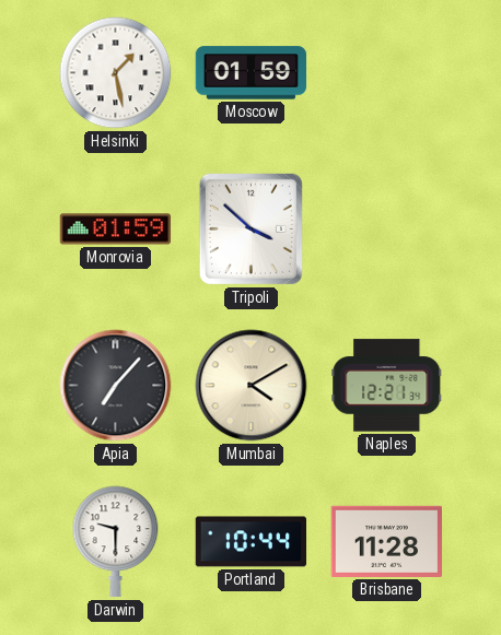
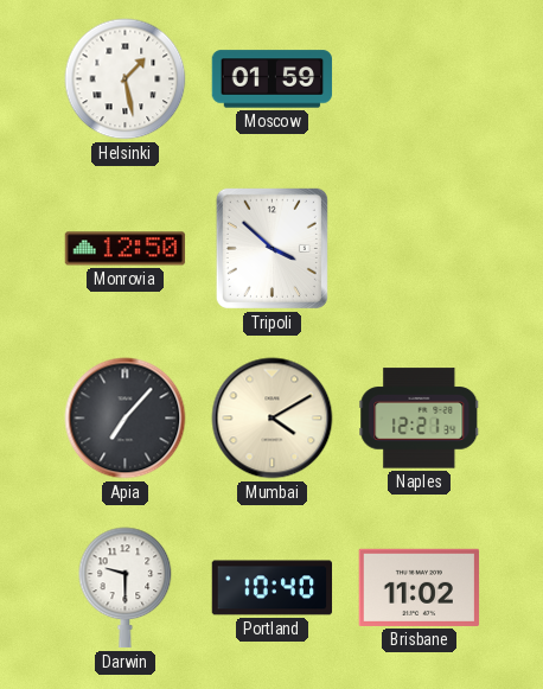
Monrovia: 01:59 -> 12:50
Portland: 10:44 -> 10:40
Brisbane: 11:28 -> 11:02
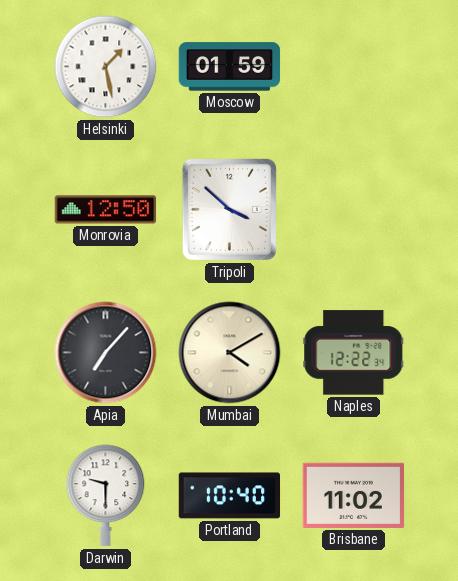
Naples: 12:21 -> 12:22
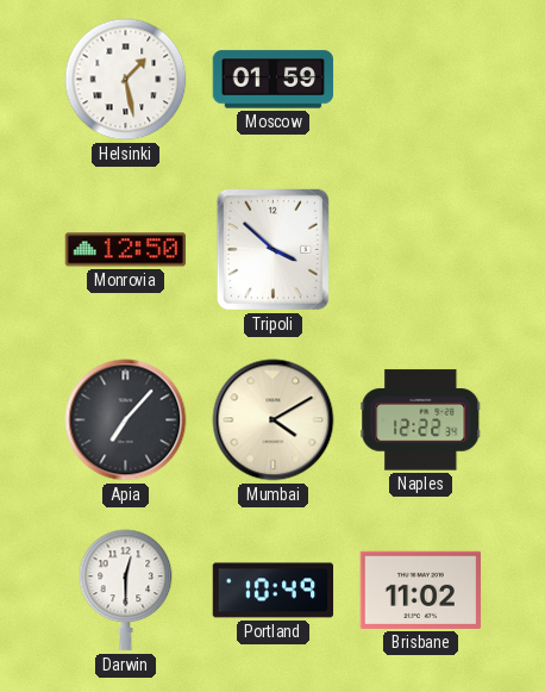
Darwin: 9:30 -> 12:30
Portland: 10:40 -> 10:49
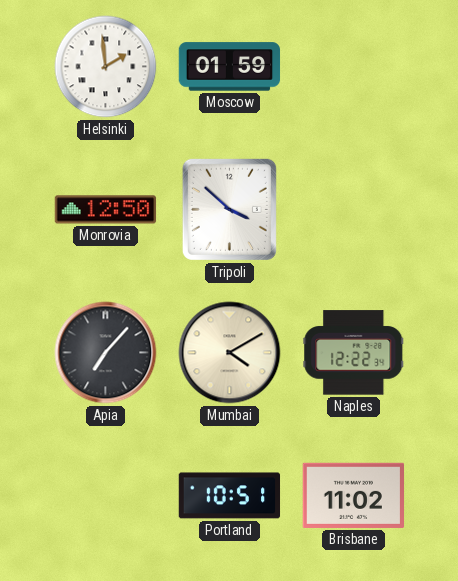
Helsinki: 1:28 -> 1:59
Darwin: 12:30 -> none
Portland: 10:49 -> 10:51
